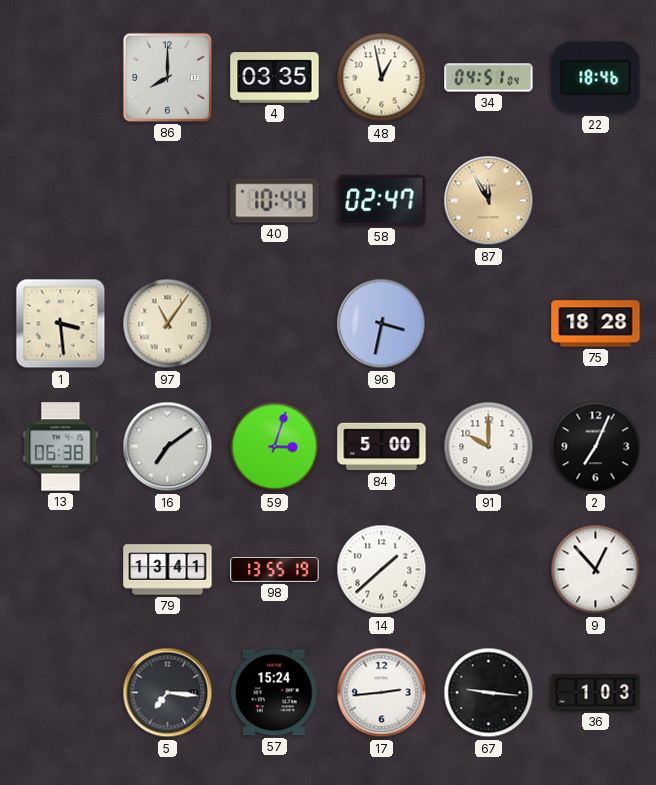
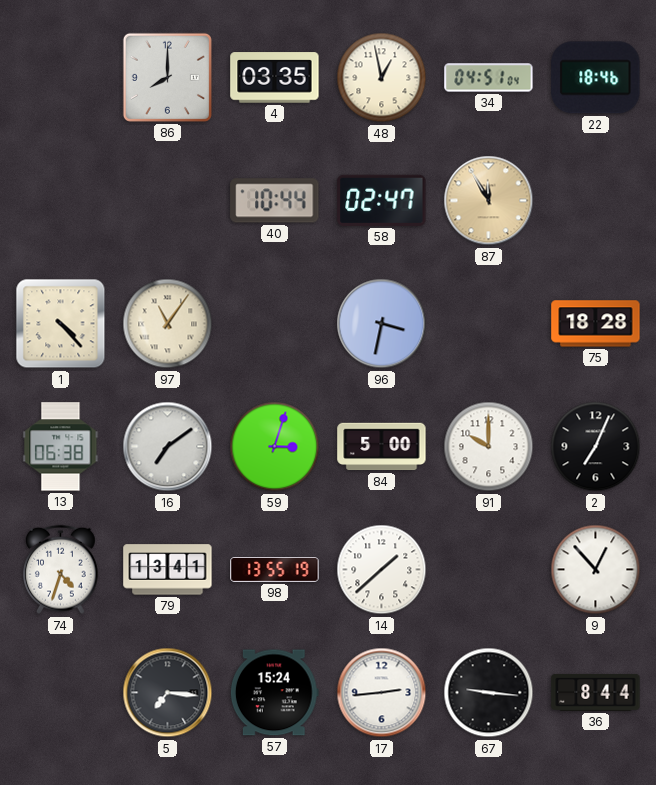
1: 3:29 -> 4:23
74: none -> 4:33
36: 1:03 -> 8:44
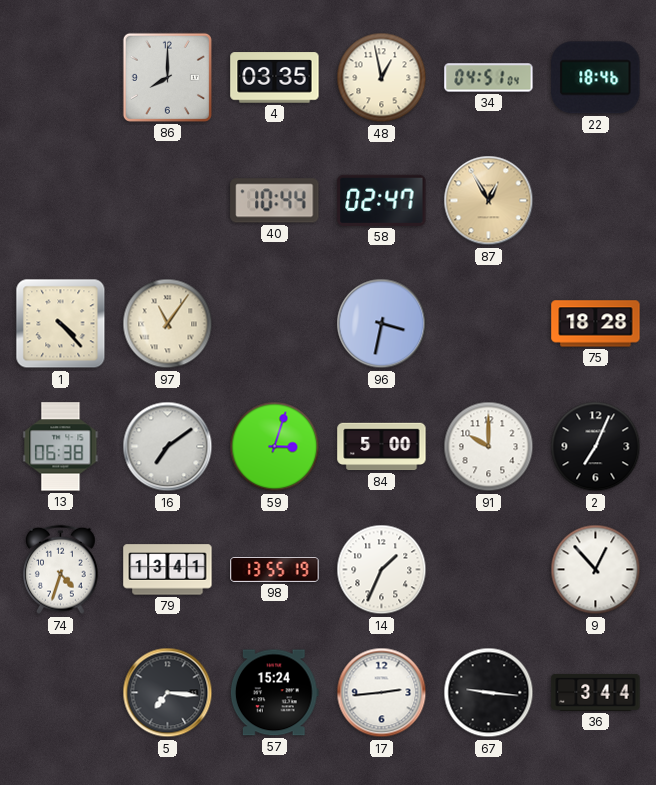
87: 11:55 -> 12:55
14: 1:38 -> 1:34
36: 8:44 -> 3:44
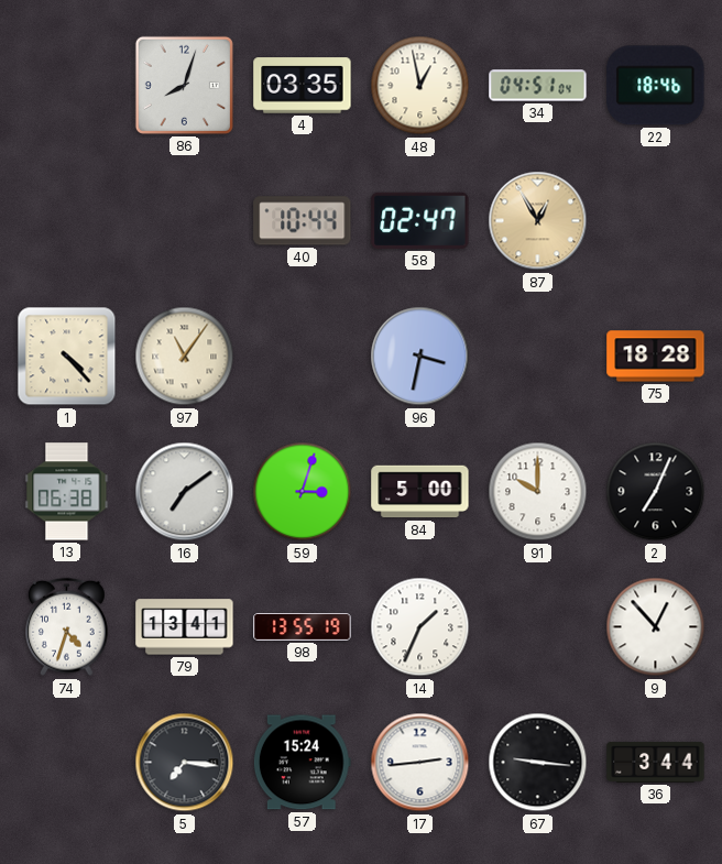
86: 8:00 -> 8:03
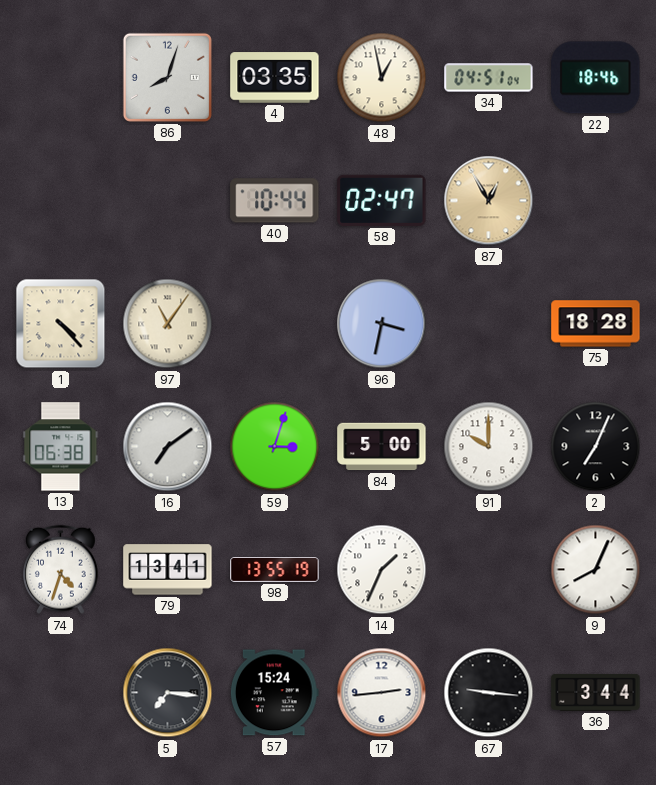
9: 12:53 -> 8:04
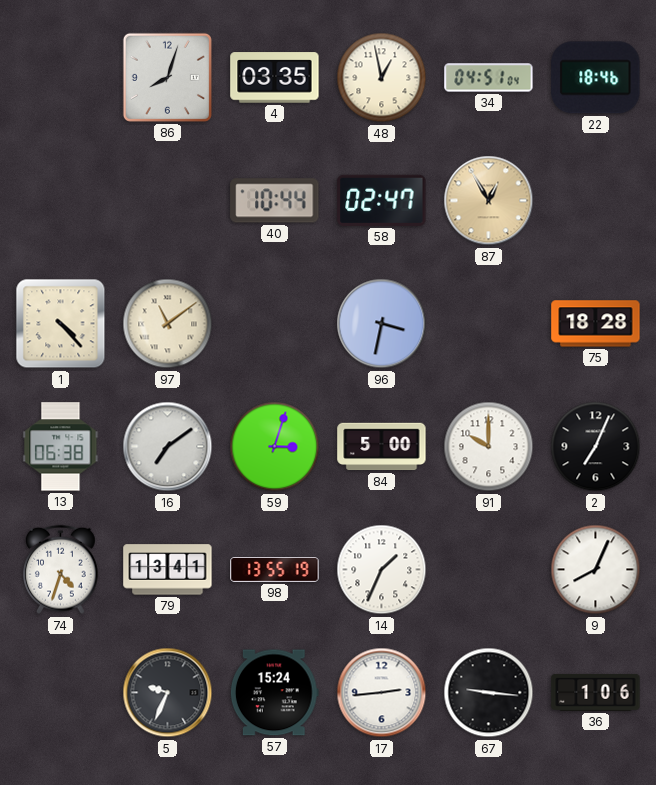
97: 11:06 -> 11:09
5: 7:16 -> 9:34
36: 3:44 -> 1:06
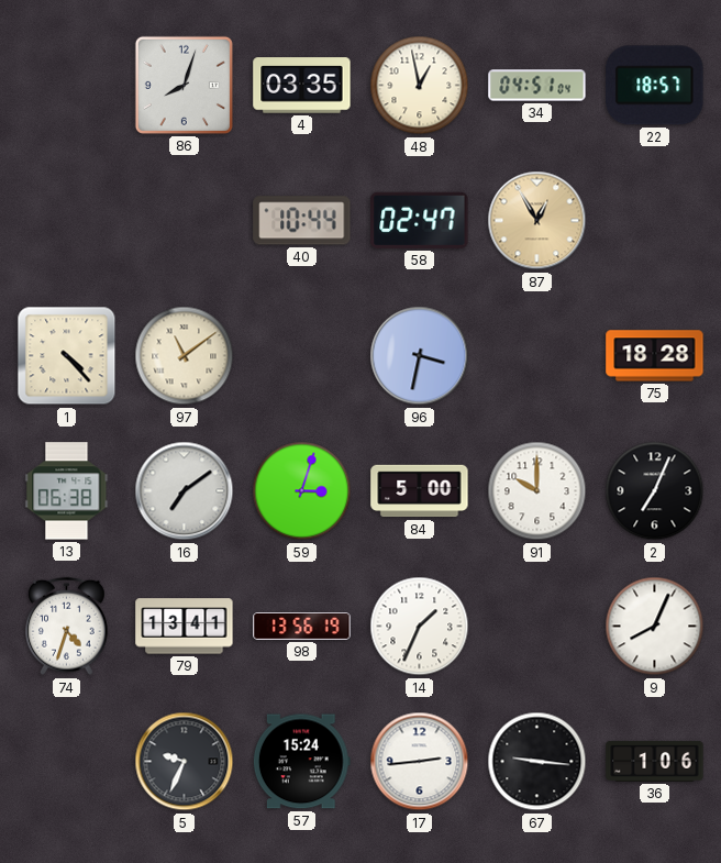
22: 18:46 -> 18:57
98: 13:55 -> 13:56
